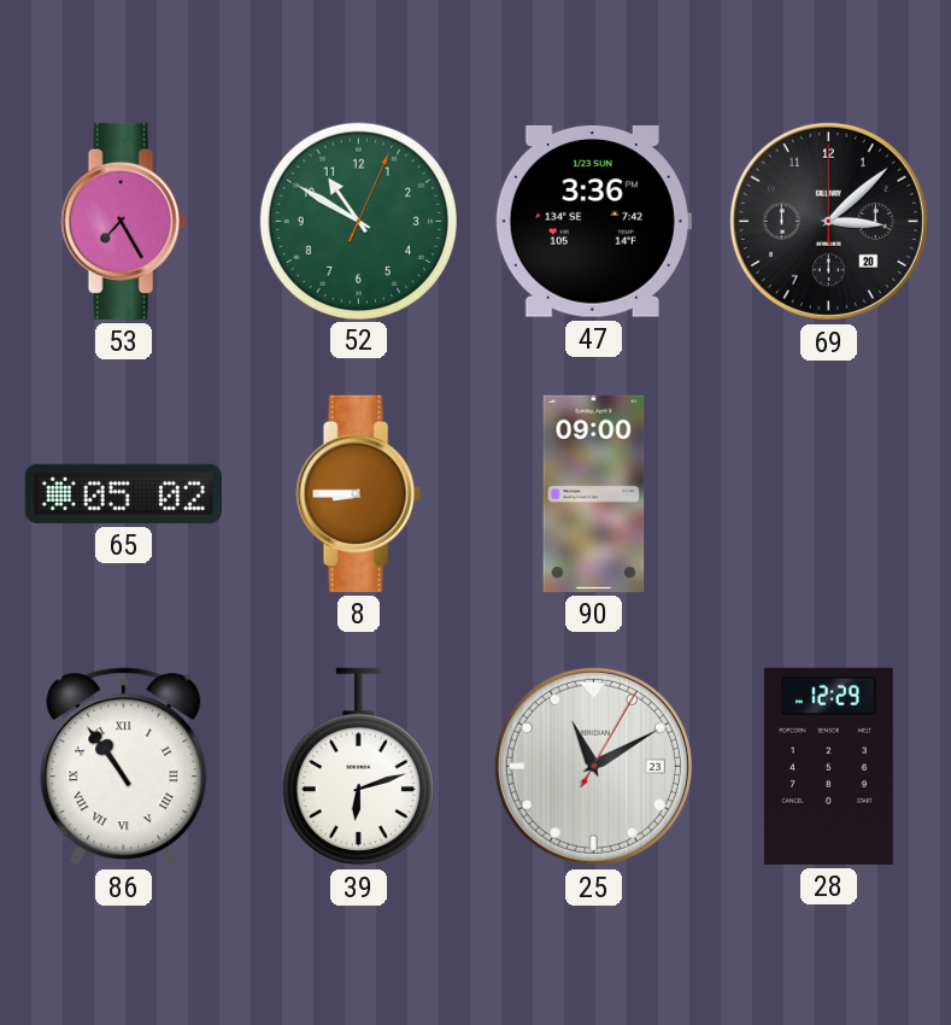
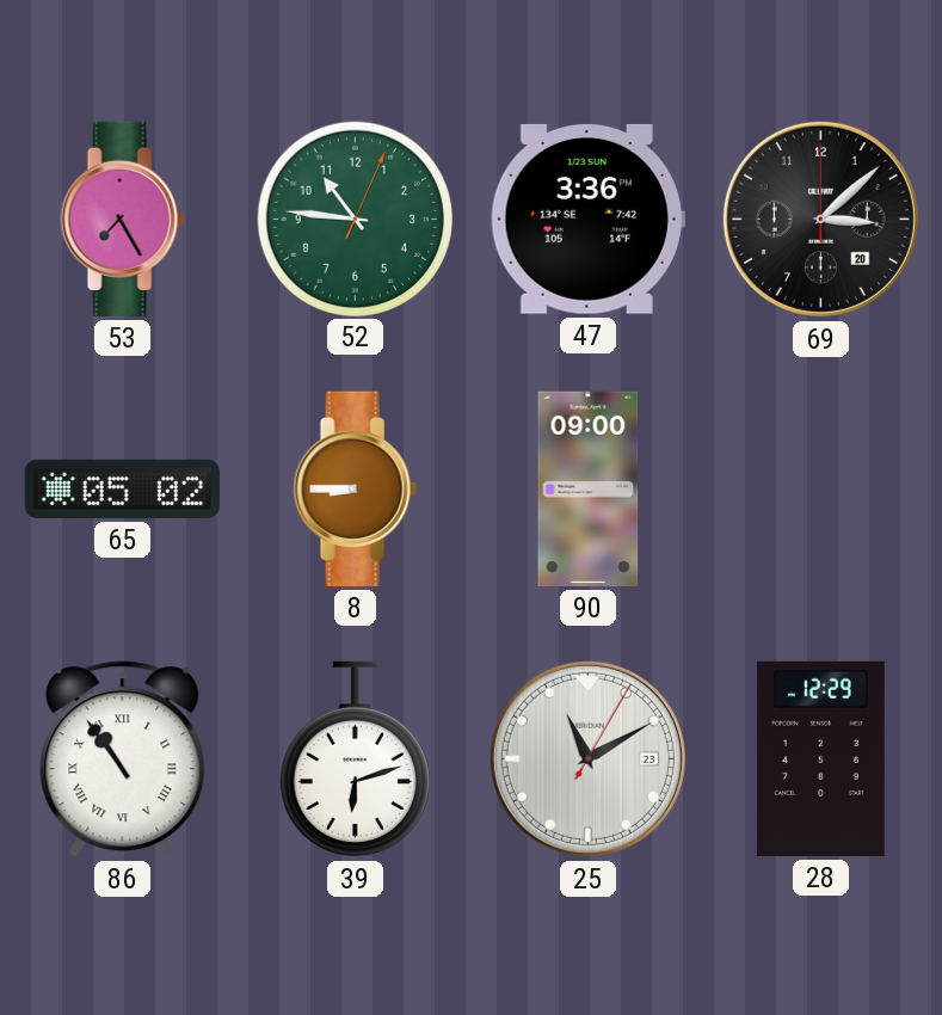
52: 10:50 -> 10:46
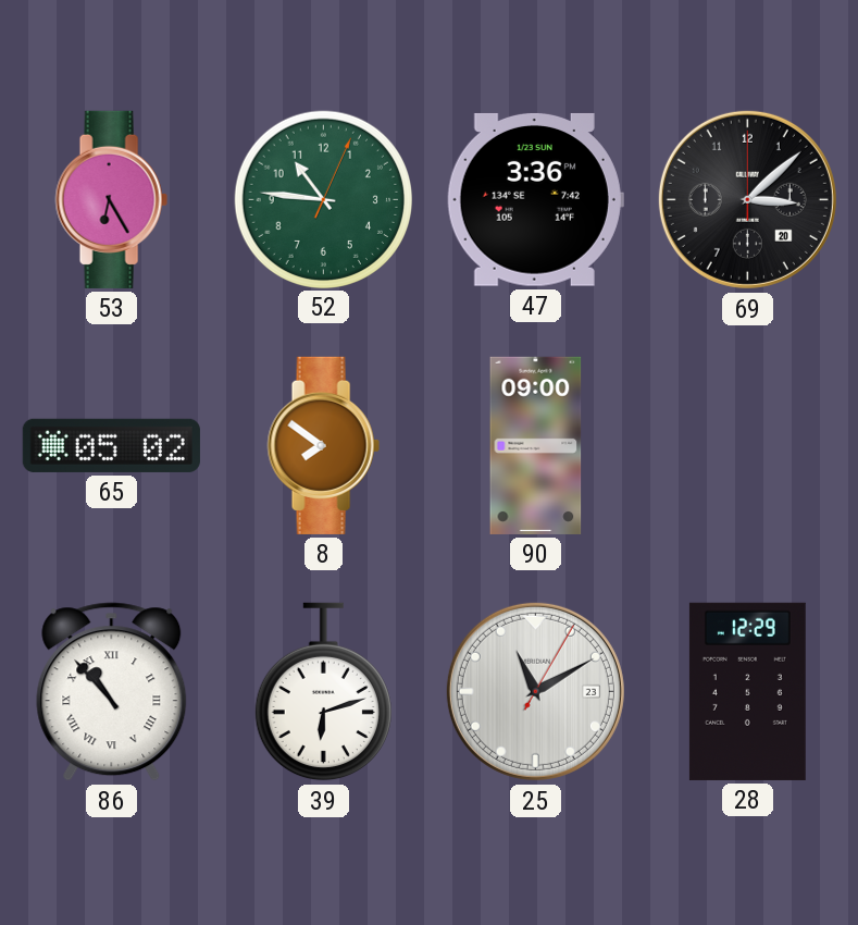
53: 7:25 -> 6:25
8: 8:45 -> 7:51
86: 10:54 -> 10:53
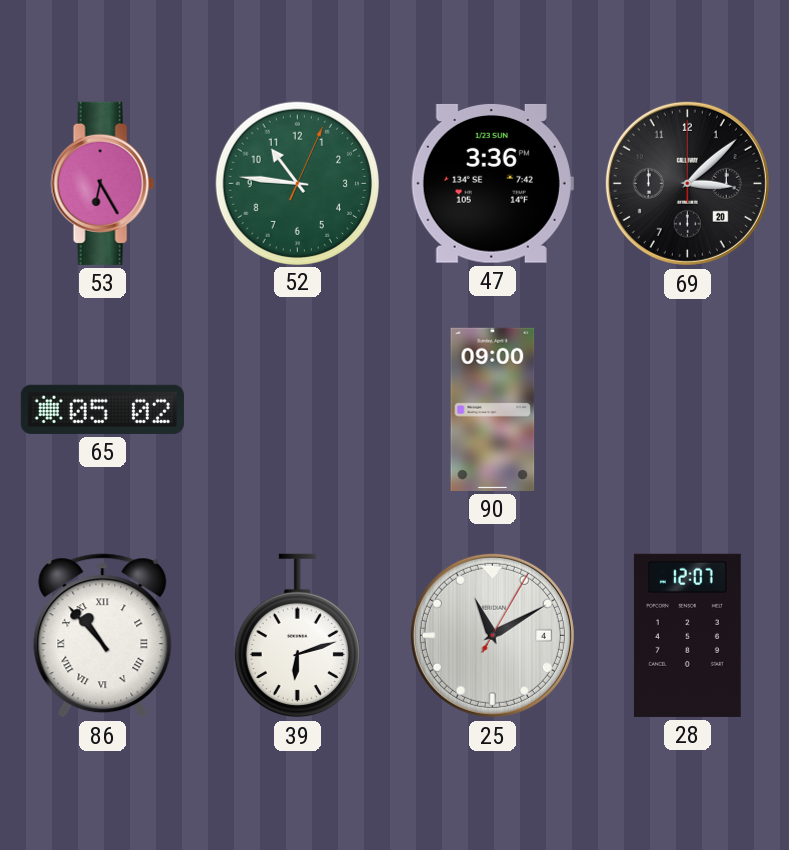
8: 7:51 -> none
25 date: 23 -> 4
28: 12:29 -> 12:07
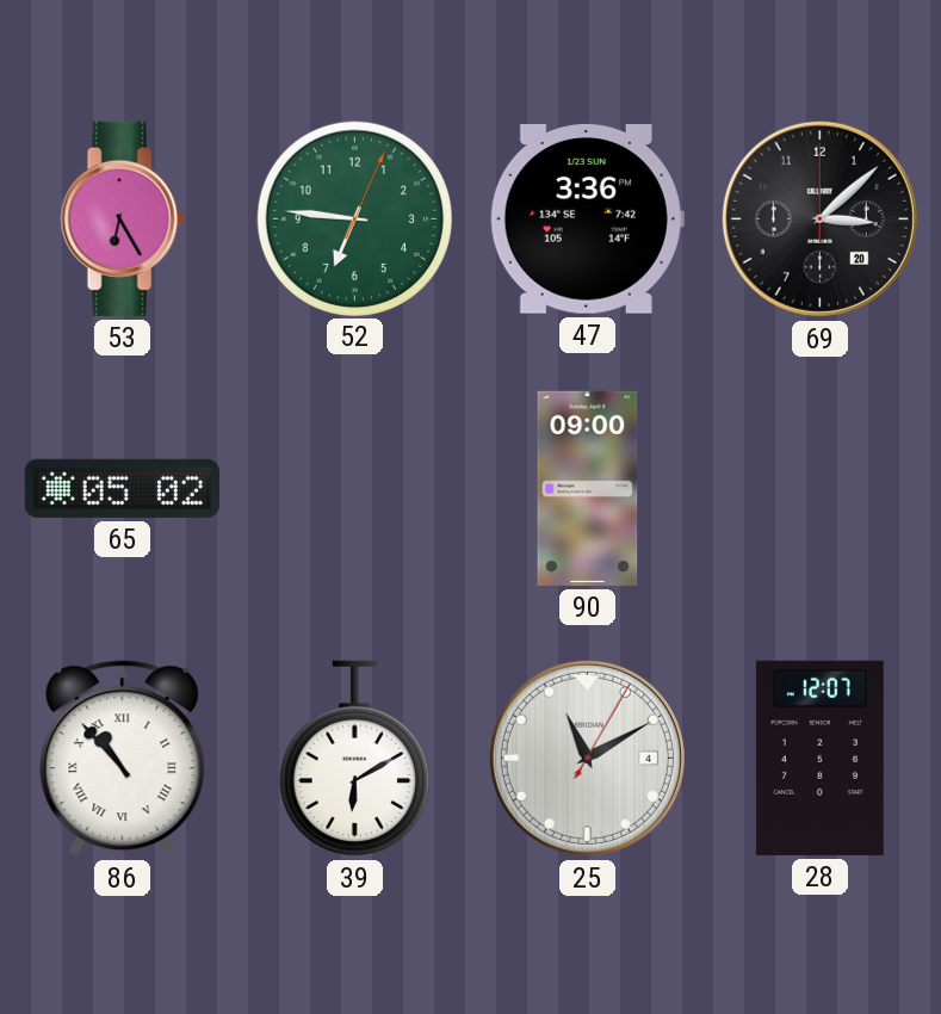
52: 10:46 -> 6:46
39: 6:12 -> 6:10
